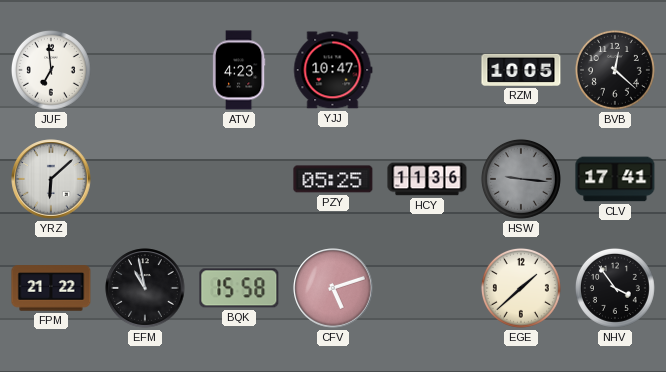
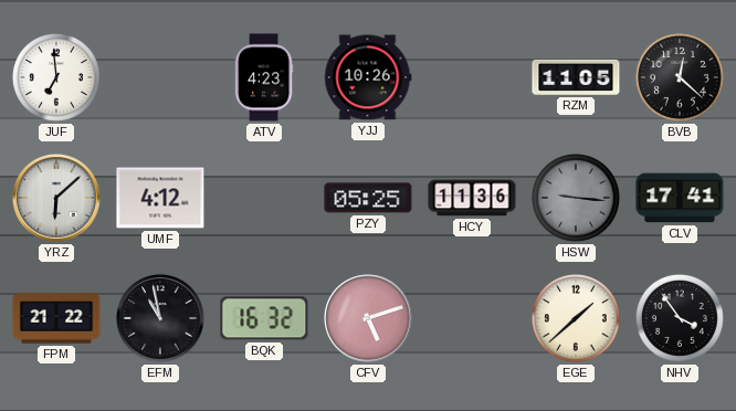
YJJ: 10:47 -> 10:26
RZM: 10:05 -> 11:05
UMF: none -> 4:12
BQK: 15:58 -> 16:32
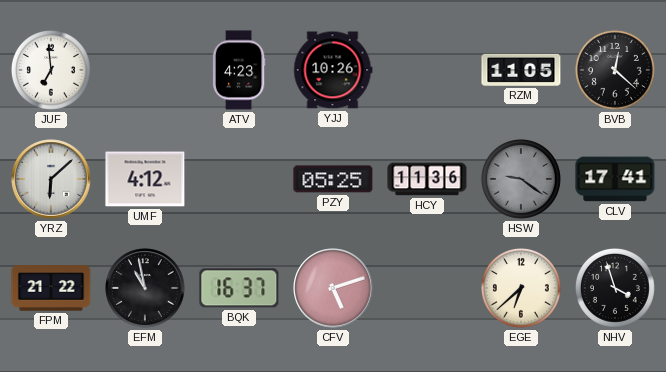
HSW: 9:16 -> 9:21
BQK: 16:32 -> 16:37
EGE: 1:38 -> 6:38
NHV: 3:54 -> 3:57
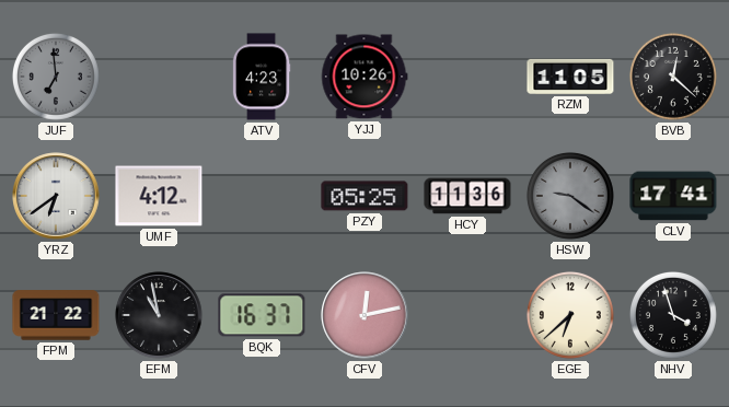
JUF dial: white -> grey
YRZ: 6:08 -> 6:39
CFV: 5:12 -> 12:13
